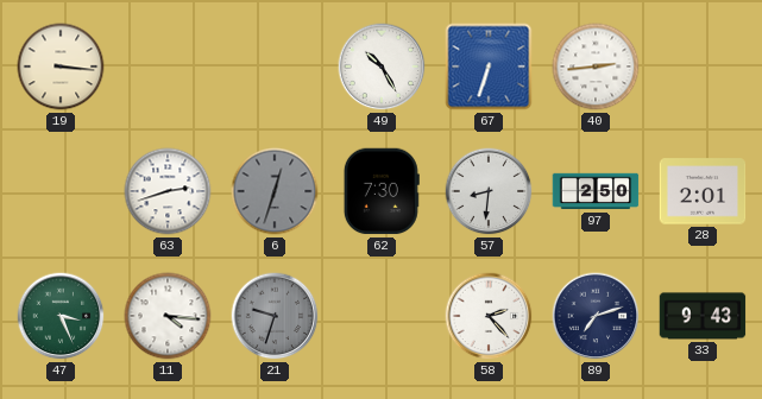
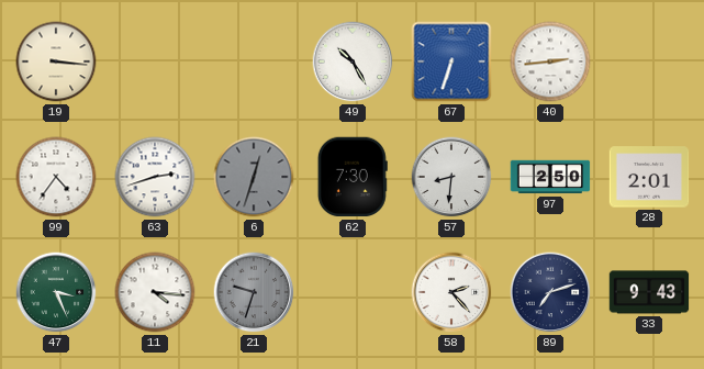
99: none -> 4:36
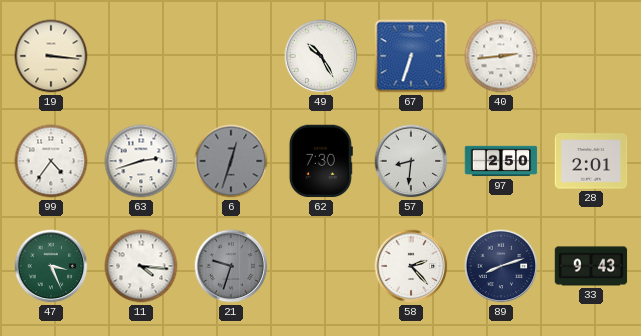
89: 7:12 -> 8:12
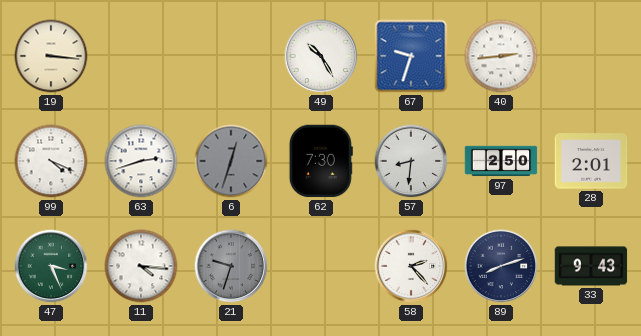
67: 6:33 -> 9:33
99: 4:36 -> 4:19
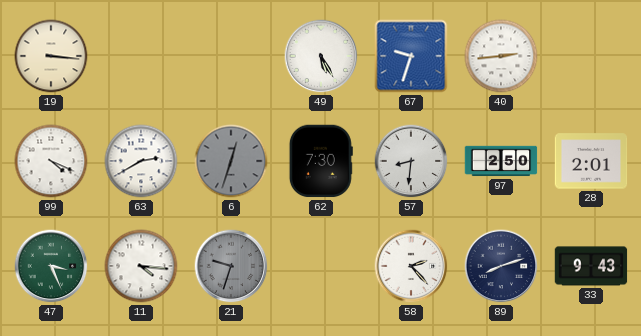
49: 10:25 -> 5:25
63: 2:42 -> 2:40
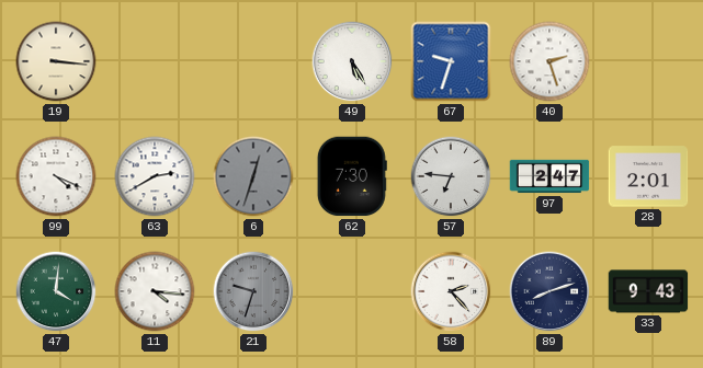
40: 2:44 -> 2:27
57: 8:31 -> 6:46
97: 2:50 -> 2:47
47: 3:26 -> 4:01
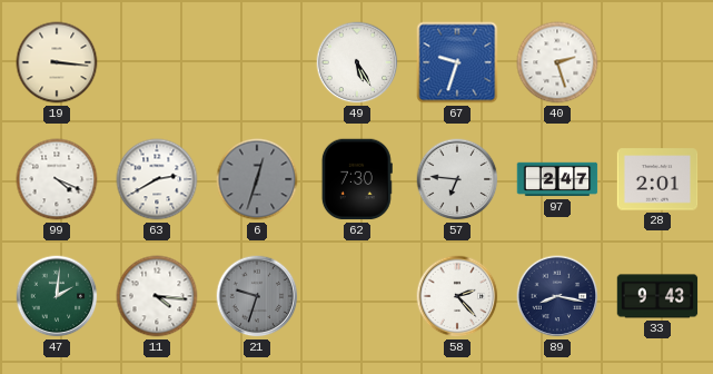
47: 4:01 -> 2:01
89: 8:12 -> 8:17
